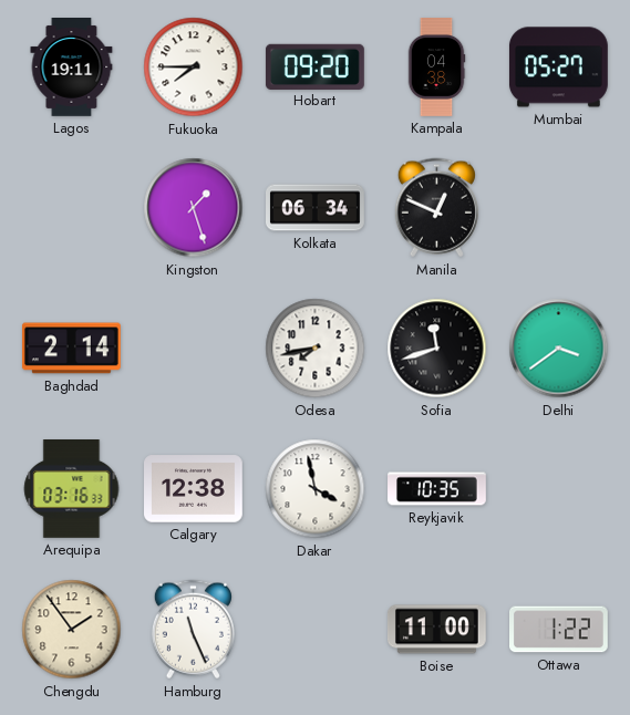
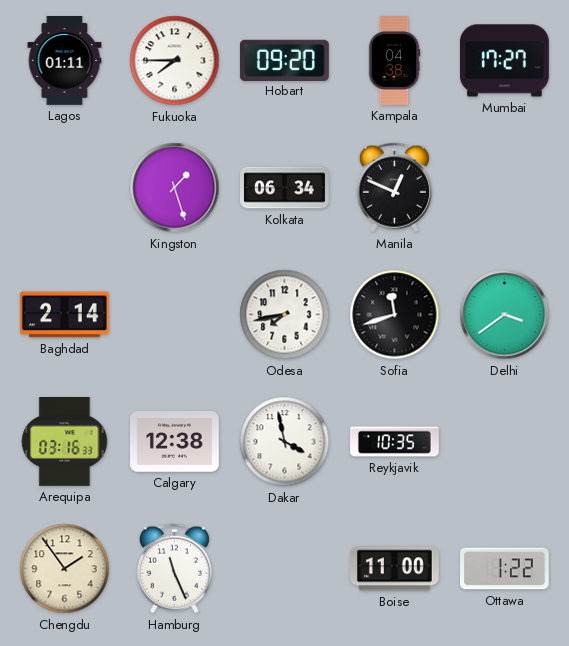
Lagos: 19:11 -> 01:11
Mumbai: 05:27 -> 17:27
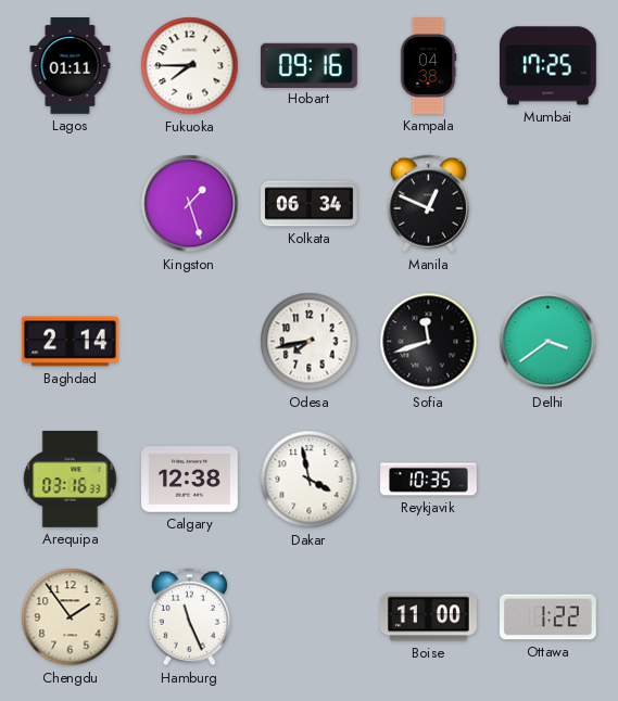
Hobart: 09:20 -> 09:16
Mumbai: 17:27 -> 17:25
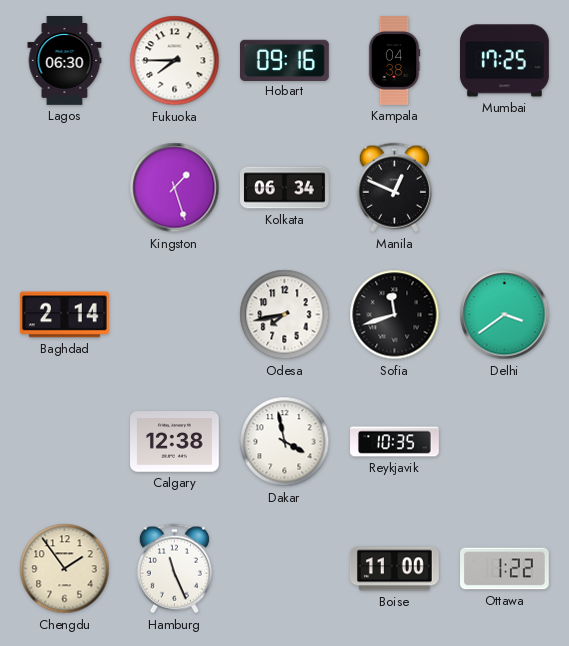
Lagos: 01:11 -> 06:30
Arequipa: 03:16 -> none
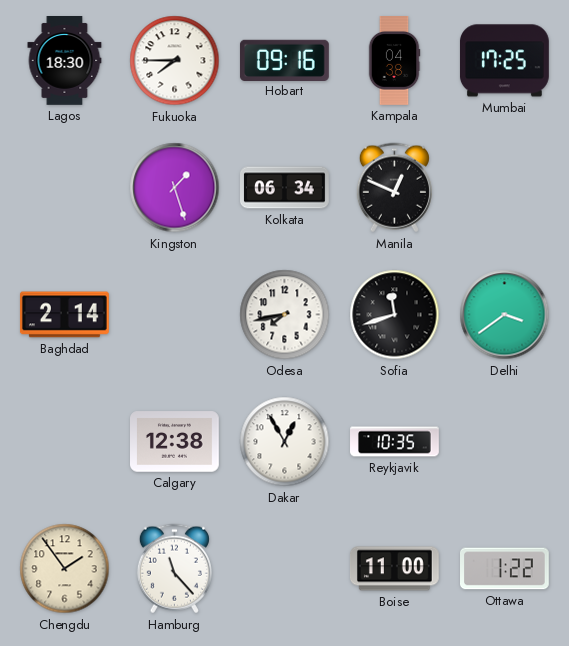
Lagos: 06:30 -> 18:30
Dakar: 3:58 -> 12:55
Hamburg: 11:26 -> 11:23
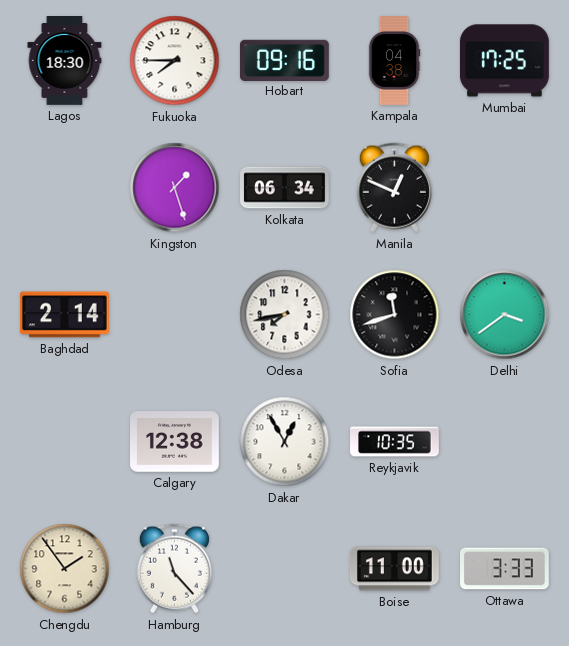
Ottawa: 1:22 -> 3:33
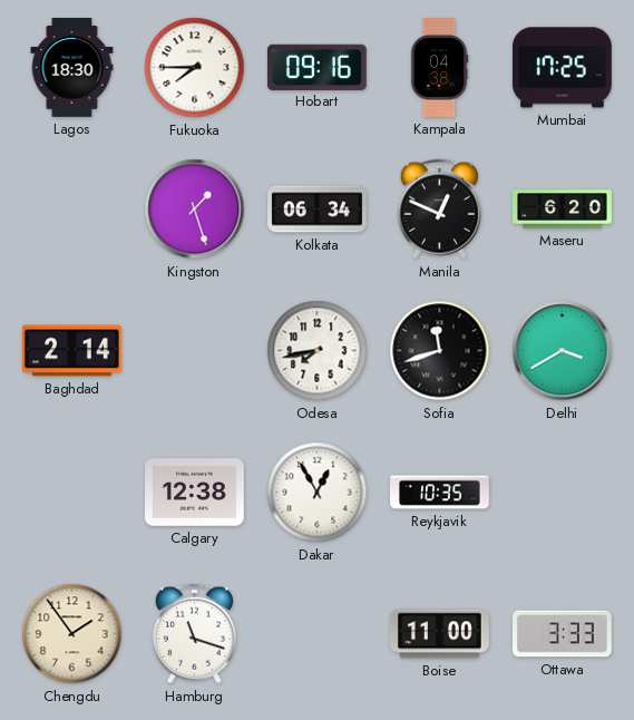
Maseru: none -> 6:20
Delhi: 3:39 -> 3:40
Hamburg: 11:23 -> 11:18
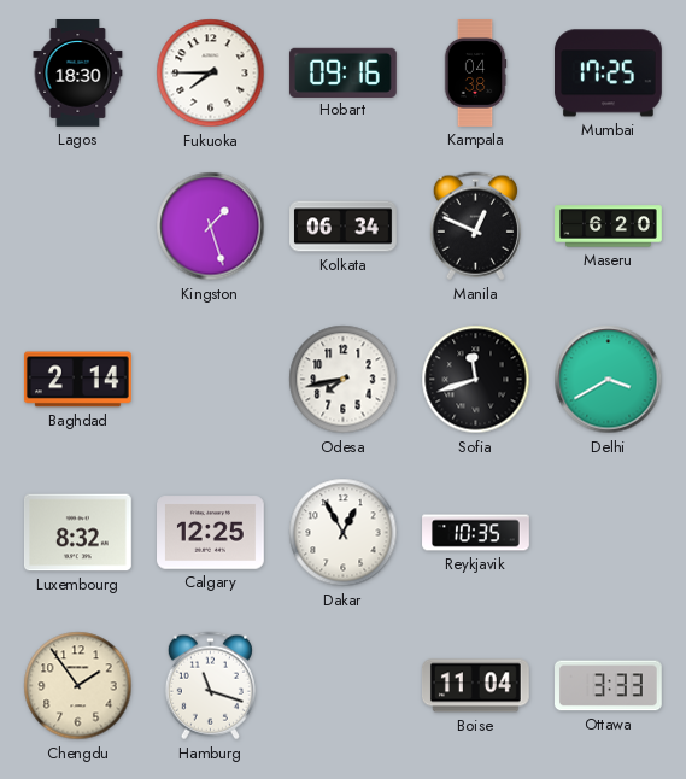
Luxembourg: none -> 8:32
Calgary: 12:38 -> 12:25
Boise: 11:00 -> 11:04
